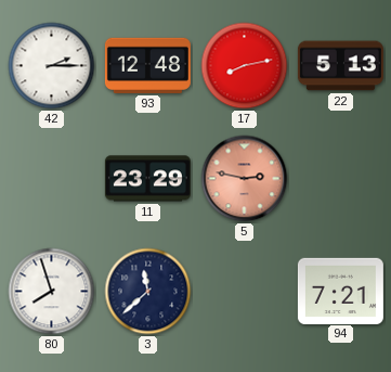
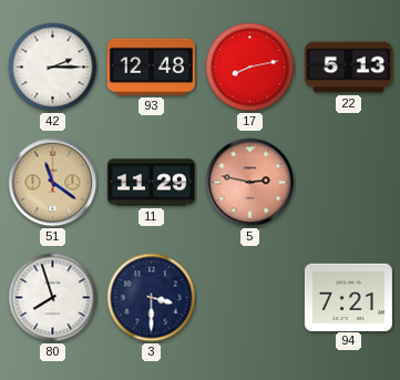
51: none -> 11:21
11: 23:29 -> 11:29
3: 11:38 -> 3:30
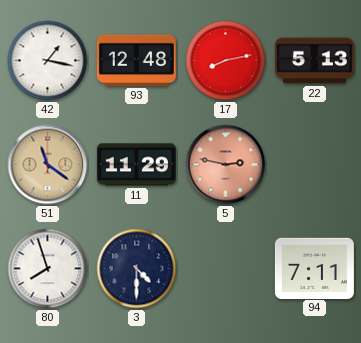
42: 2:15 -> 1:17
3: 3:30 -> 4:30
94: 7:21 -> 7:11
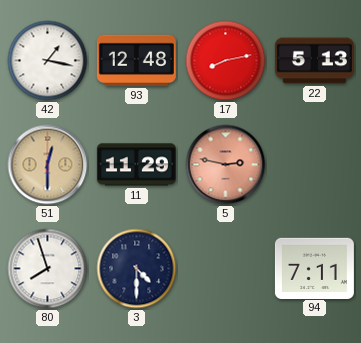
51: 11:21 -> 12:30
